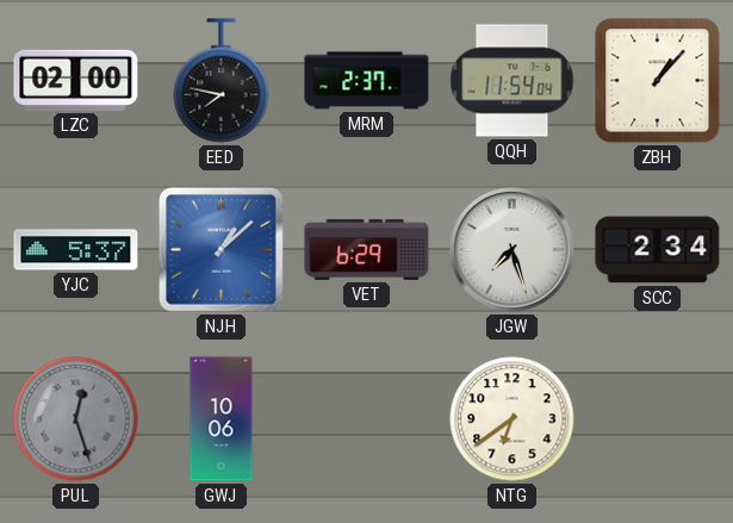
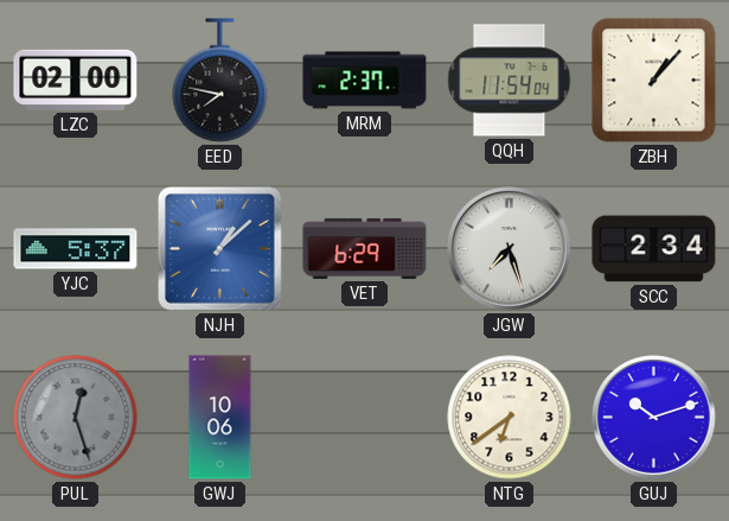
GUJ: none -> 10:12
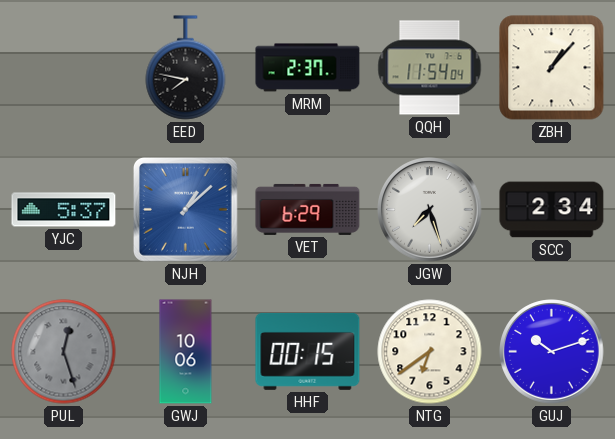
LZC: 02:00 -> none
HHF: none -> 00:15
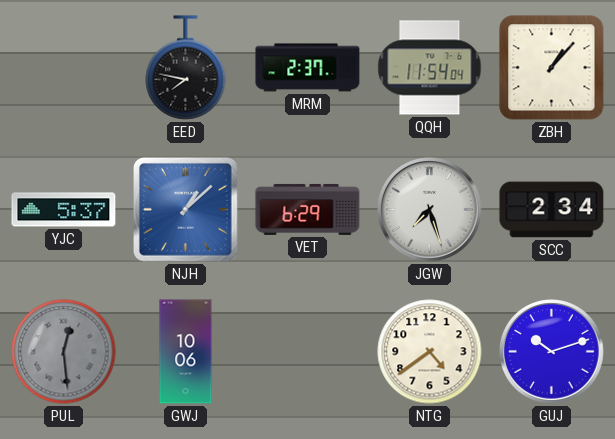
PUL: 12:27 -> 12:29
HHF: 00:15 -> none
NTG: 6:39 -> 4:39
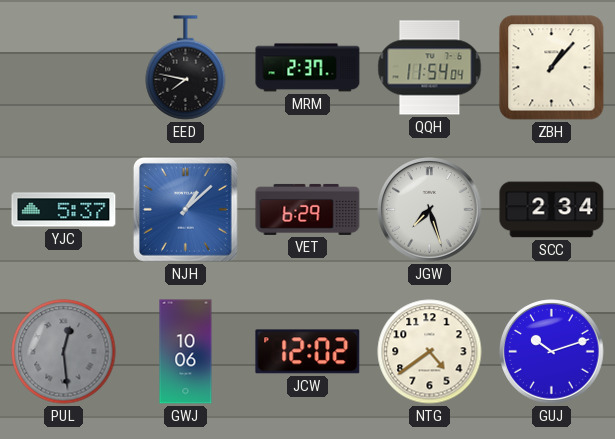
JCW: none -> 12:02
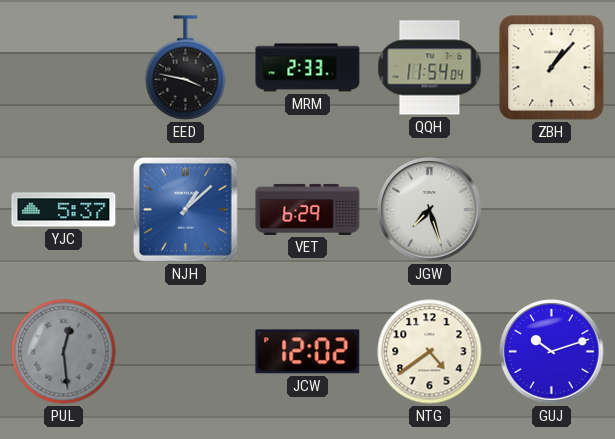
EED: 7:47 -> 3:47
MRM: 2:37 -> 2:33
SCC: 2:34 -> none
GWJ: 10:06 -> none
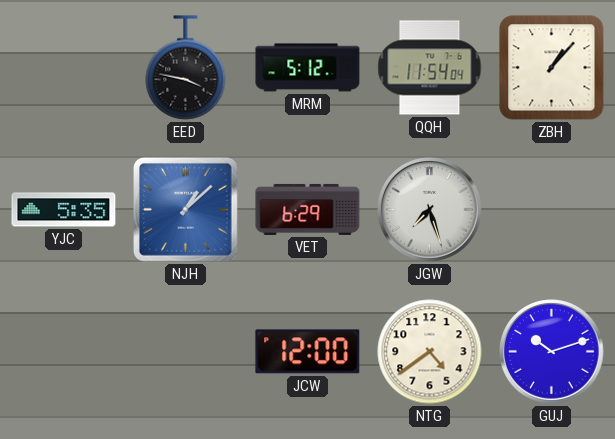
MRM: 2:33 -> 5:12
YJC: 5:37 -> 5:35
PUL: 12:29 -> none
JCW: 12:02 -> 12:00
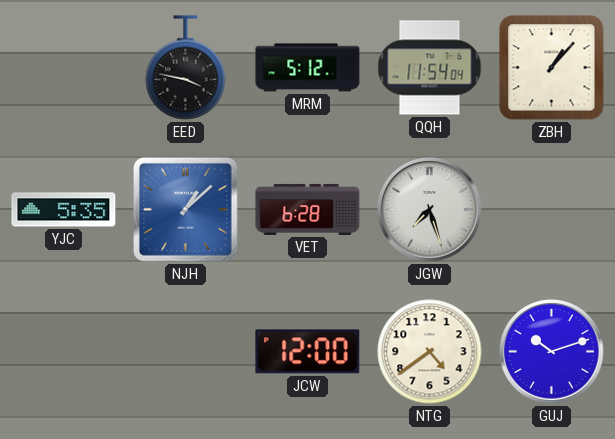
VET: 6:29 -> 6:28
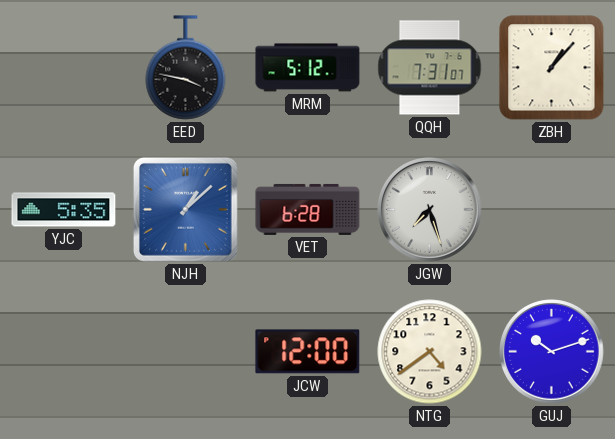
QQH: 11:54 -> 7:31
